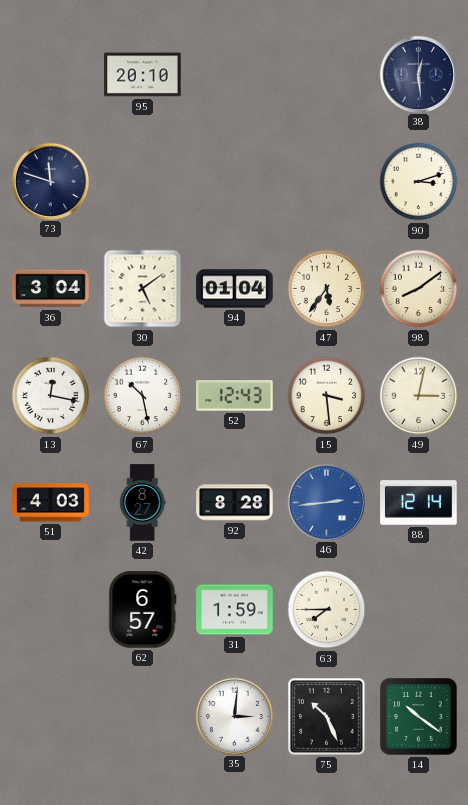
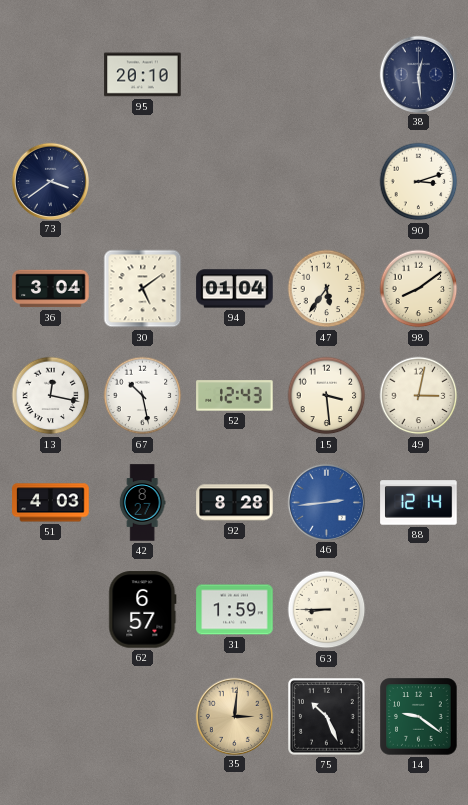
73: 11:48 -> 3:39
63: 7:45 -> 8:45
35 dial: white -> champagne
14: 10:21 -> 9:21
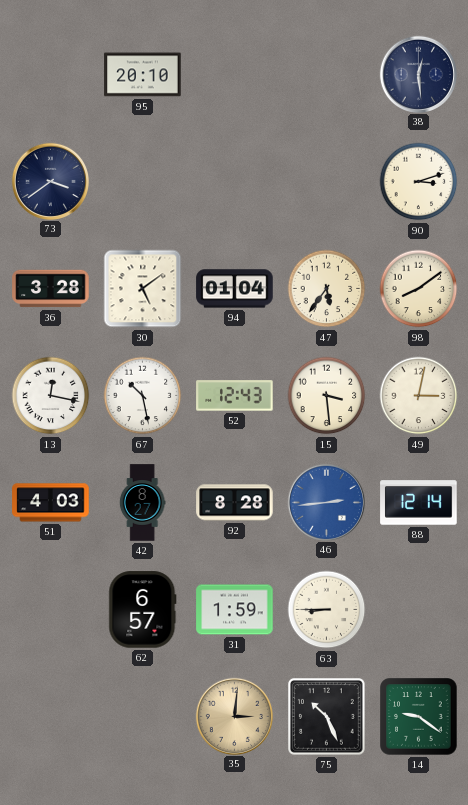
36: 3:04 -> 3:28
